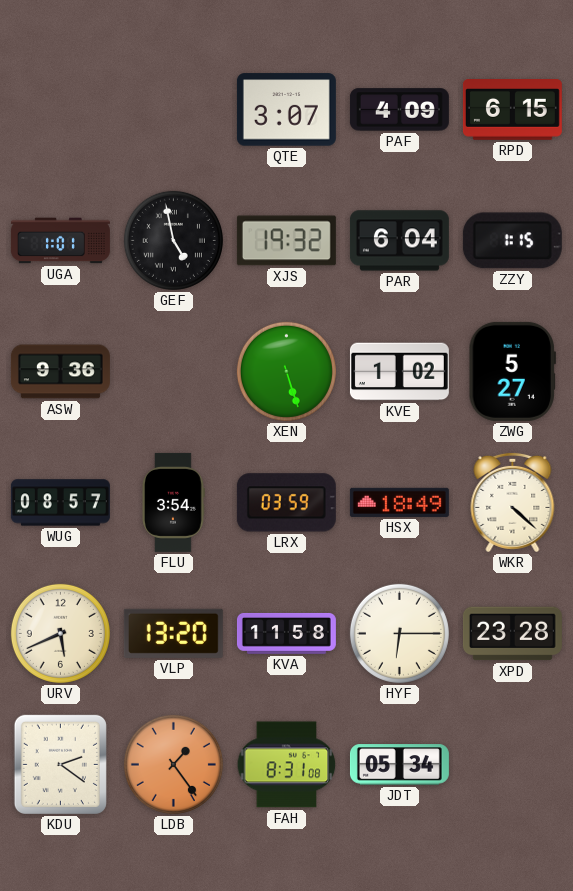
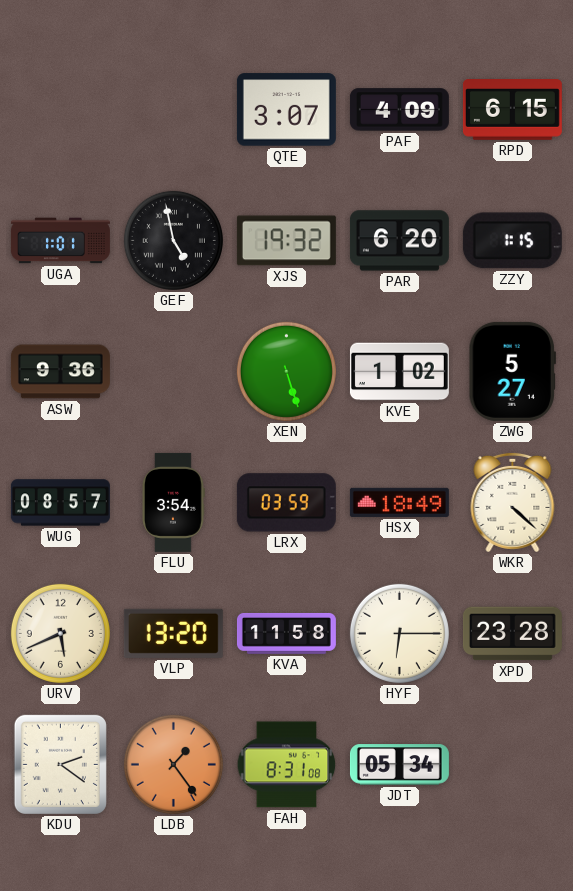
PAR: 6:04 -> 6:20
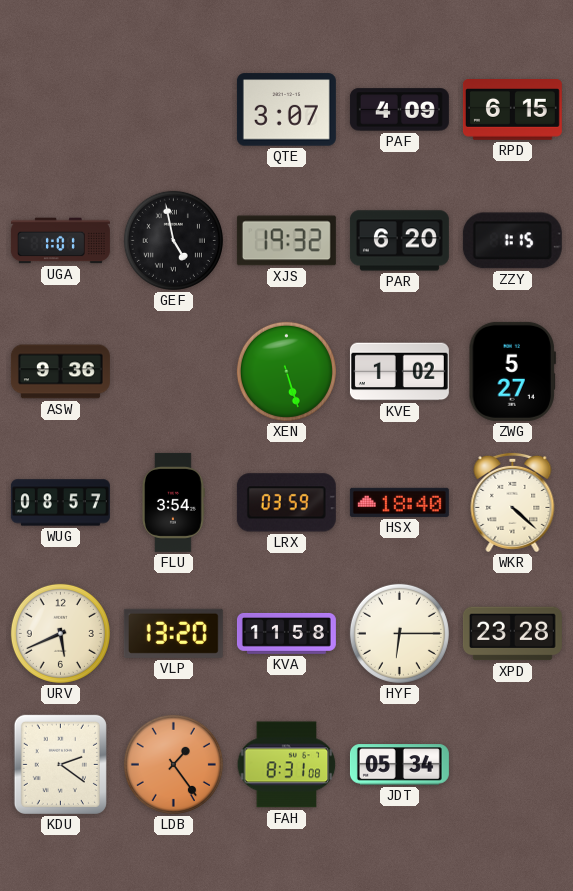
HSX: 18:49 -> 18:40
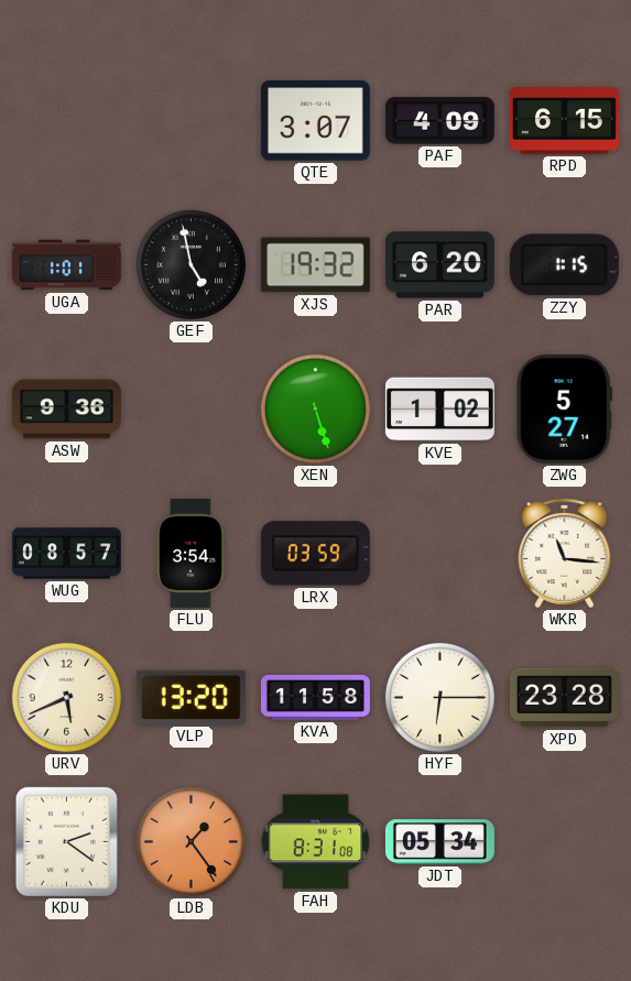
HSX: 18:40 -> none
WKR: 4:22 -> 11:16
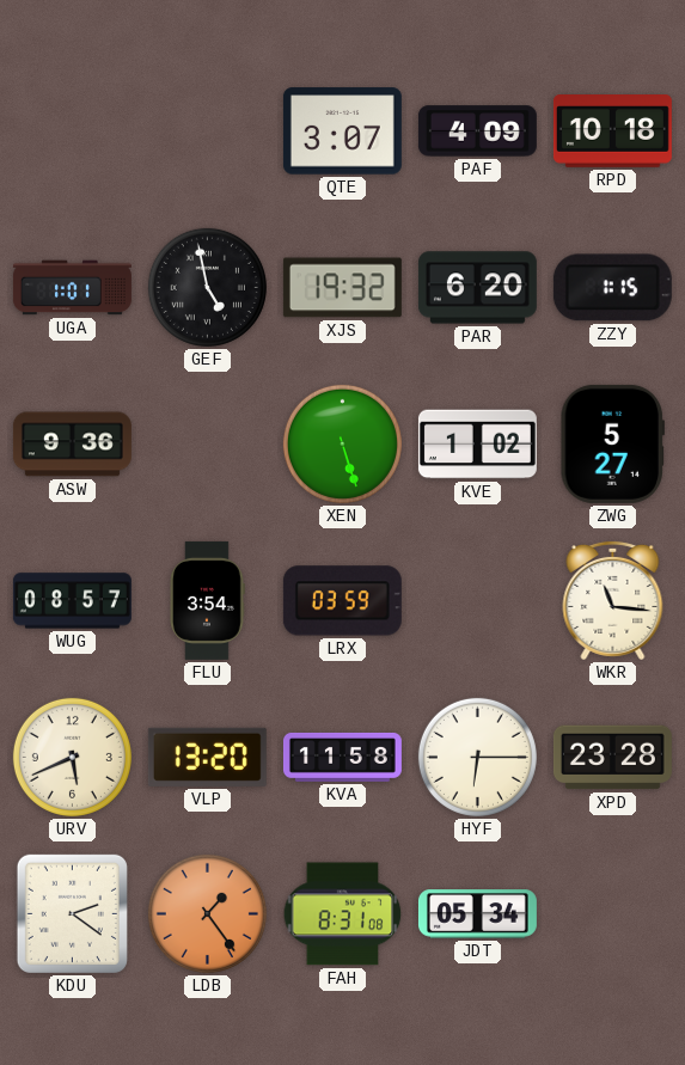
RPD: 6:15 -> 10:18
